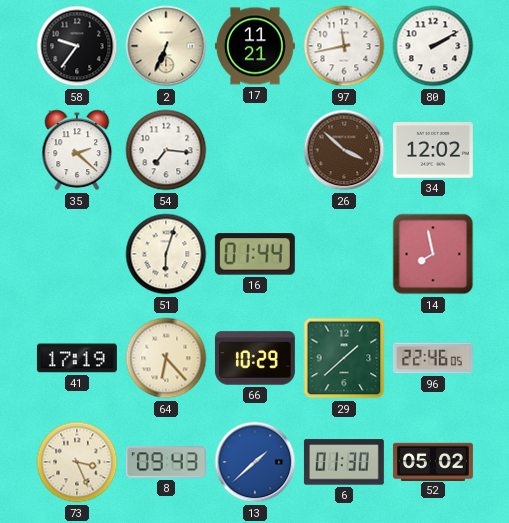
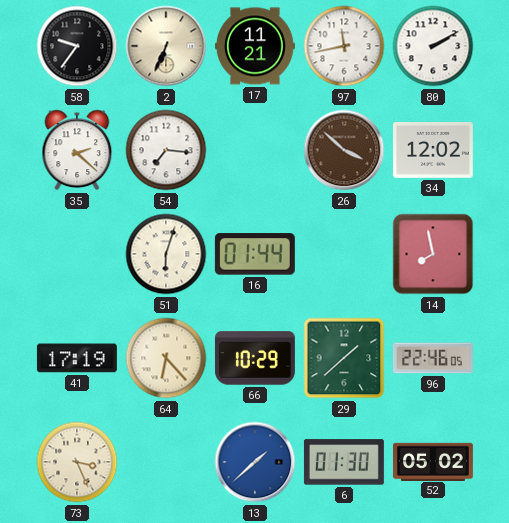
8: 09:43 -> none
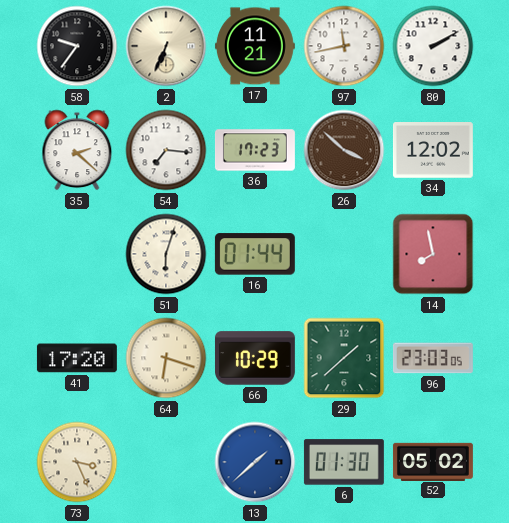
36: none -> 17:23
41: 17:19 -> 17:20
64: 6:23 -> 6:18
96: 22:46 -> 23:03
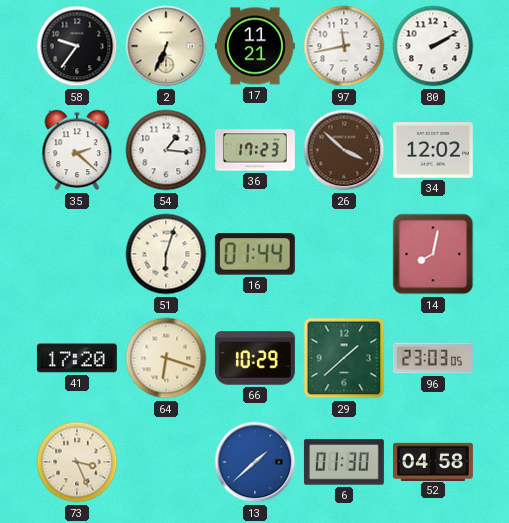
54: 7:16 -> 1:16
14: 7:58 -> 8:02
52: 05:02 -> 04:58
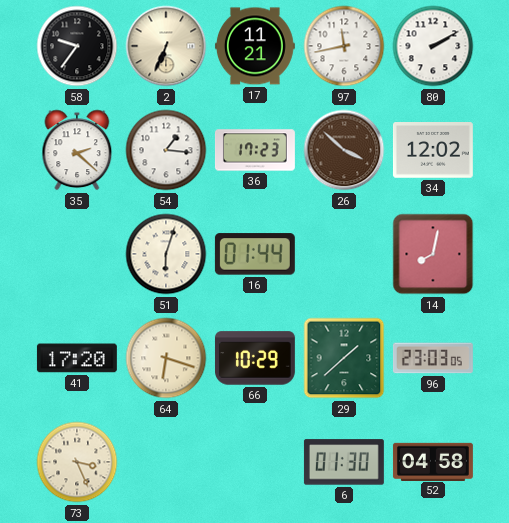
13: 1:38 -> none
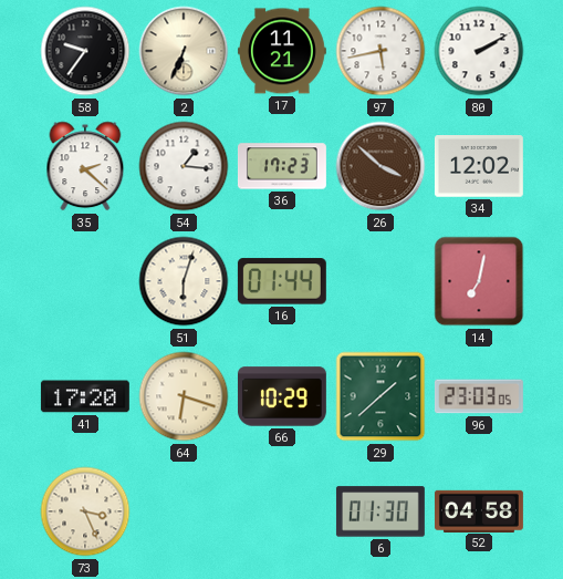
97: 11:43 -> 5:43
14: 8:02 -> 7:02
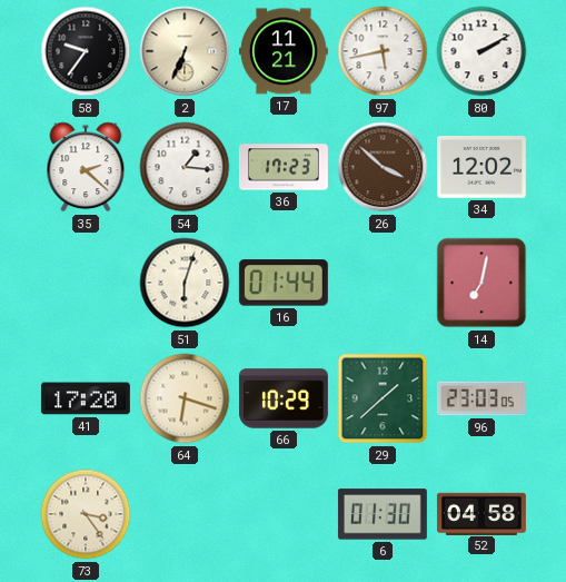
73: 3:26 -> 3:24
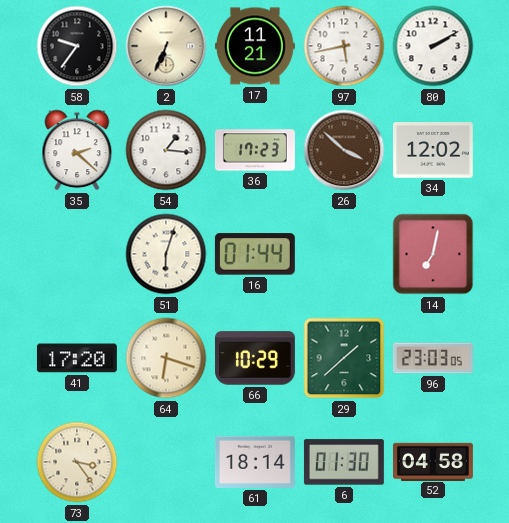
61: none -> 18:14
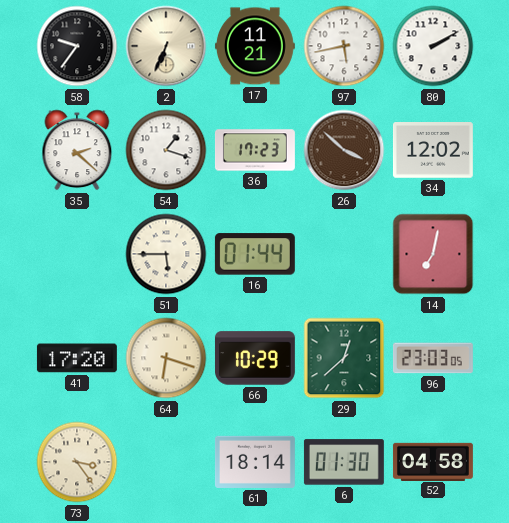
54: 1:16 -> 1:18
51: 6:03 -> 5:45
29: 1:38 -> 12:38
